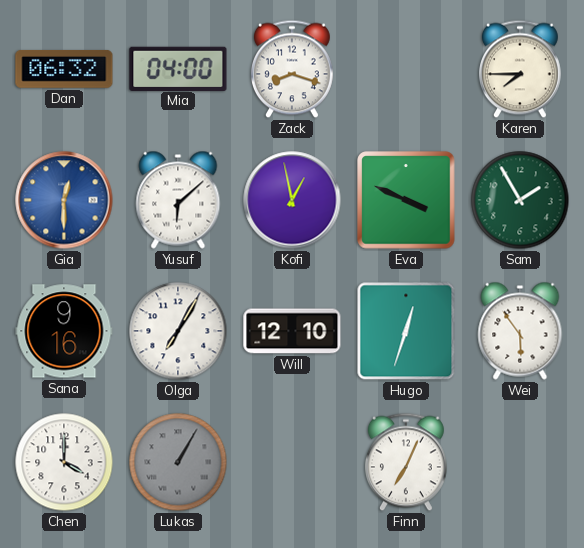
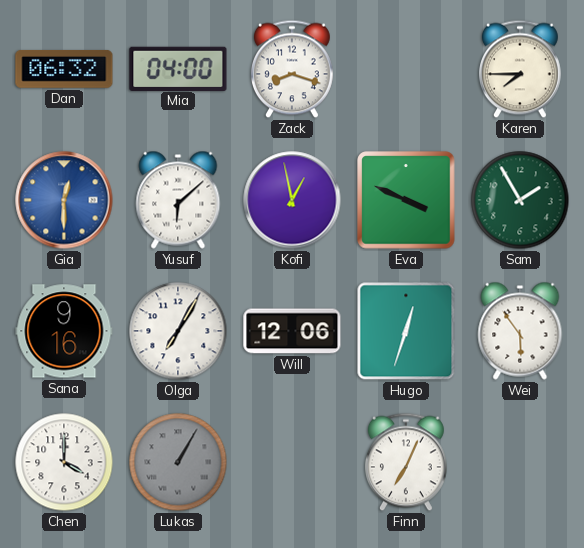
Will: 12:10 -> 12:06
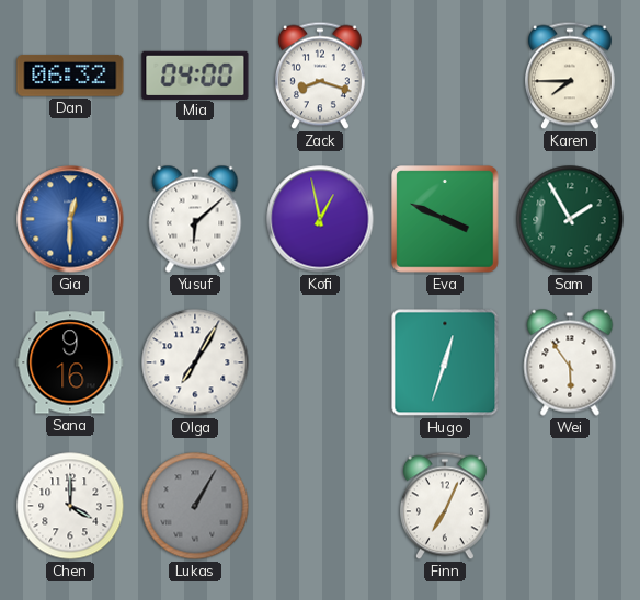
Will: 12:06 -> none
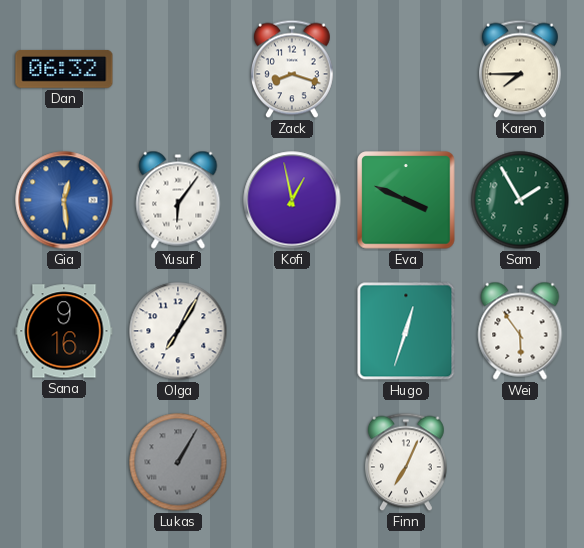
Mia: 04:00 -> none
Gia: 12:30 -> 12:29
Yusuf: 6:08 -> 6:06
Chen: 4:00 -> none
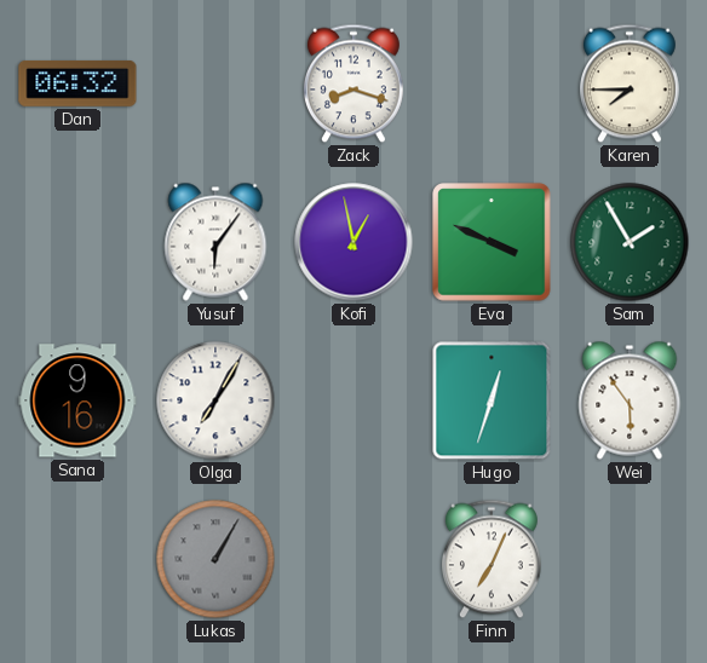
Gia: 12:29 -> none
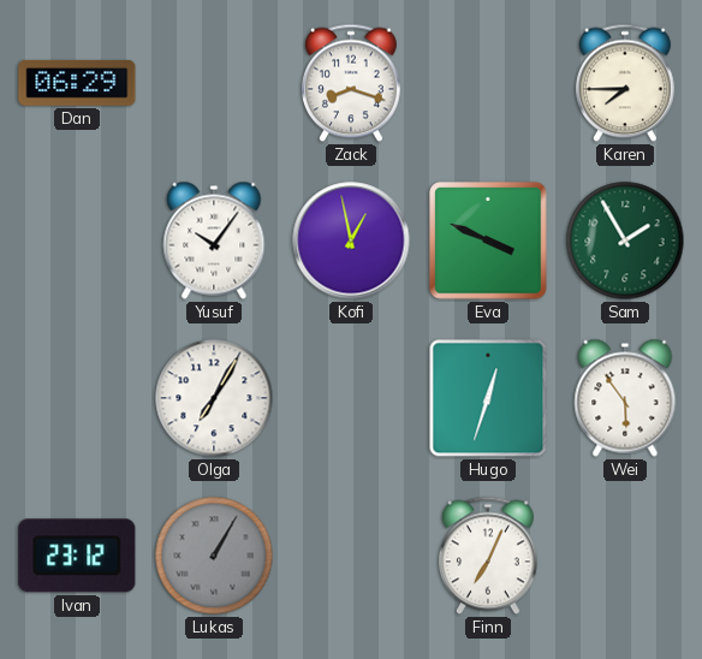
Dan: 06:32 -> 06:29
Yusuf: 6:06 -> 10:06
Sana: 9:16 -> none
Ivan: none -> 23:12
